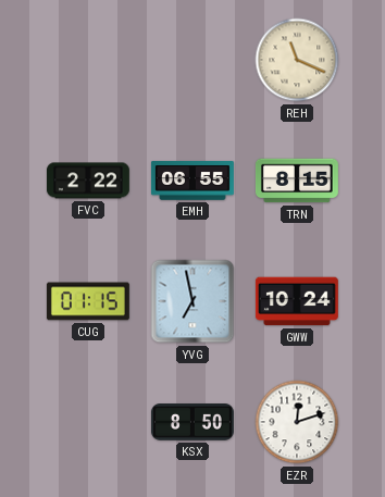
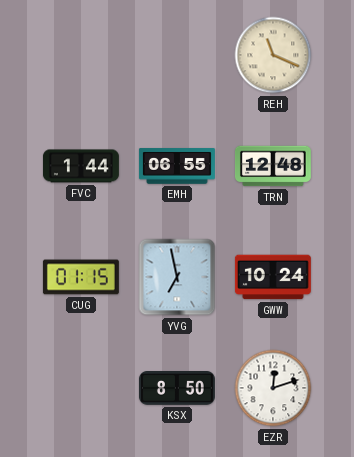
FVC: 2:22 -> 1:44
TRN: 8:15 -> 12:48
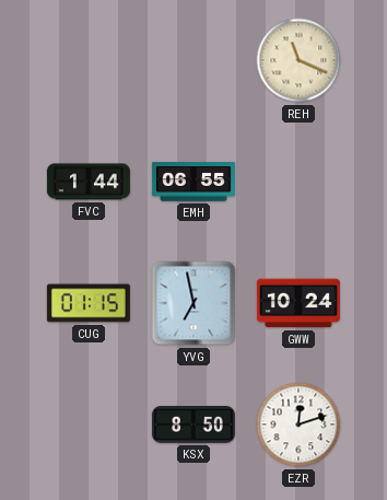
TRN: 12:48 -> none
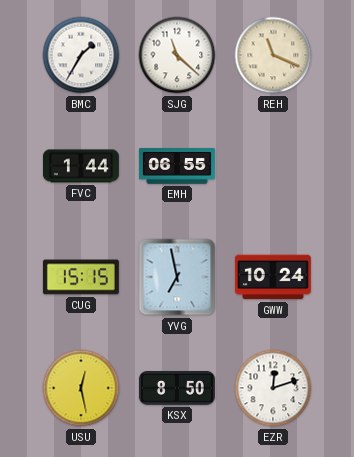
BMC: none -> 1:35
SJG: none -> 11:22
CUG: 01:15 -> 15:15
USU: none -> 12:28
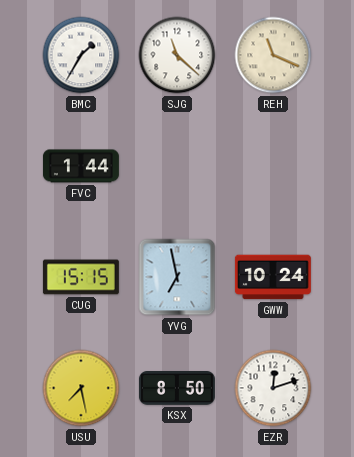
EMH: 06:55 -> none
USU: 12:28 -> 7:28
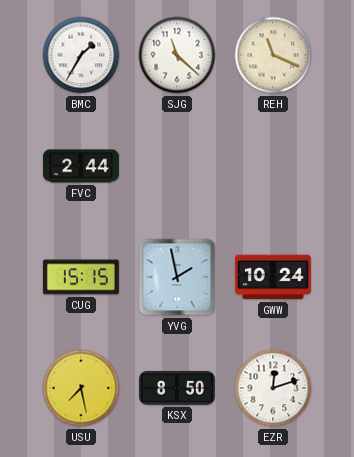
FVC: 1:44 -> 2:44
YVG: 6:58 -> 1:58
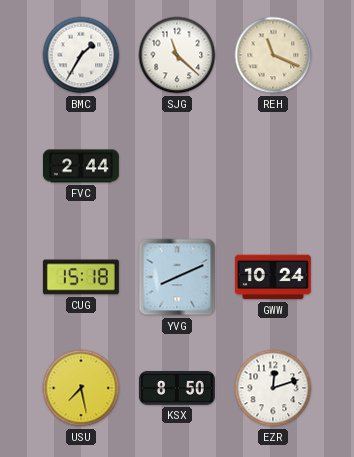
CUG: 15:15 -> 15:18
YVG: 1:58 -> 8:11
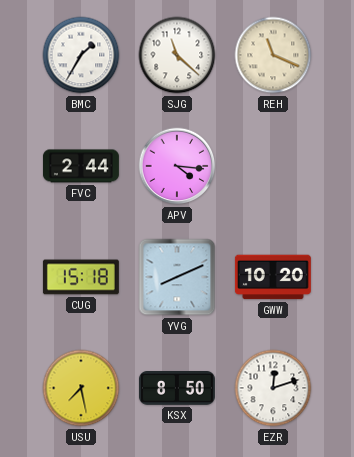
APV: none -> 4:16
GWW: 10:24 -> 10:20
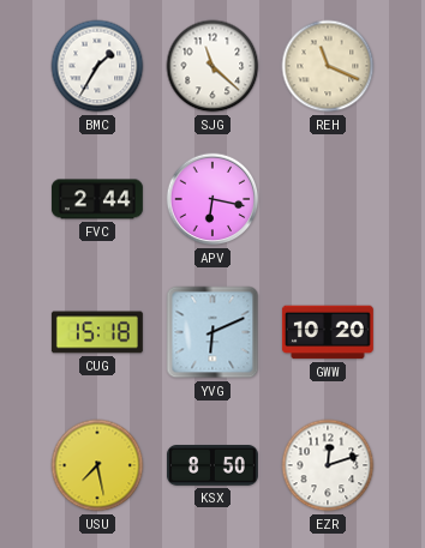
APV: 4:16 -> 6:17
YVG: 8:11 -> 6:11
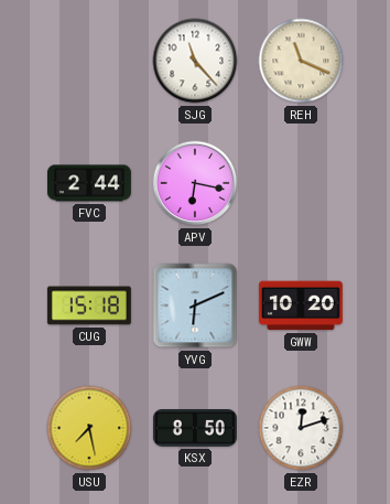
BMC: 1:35 -> none
SJG: 11:22 -> 11:23
